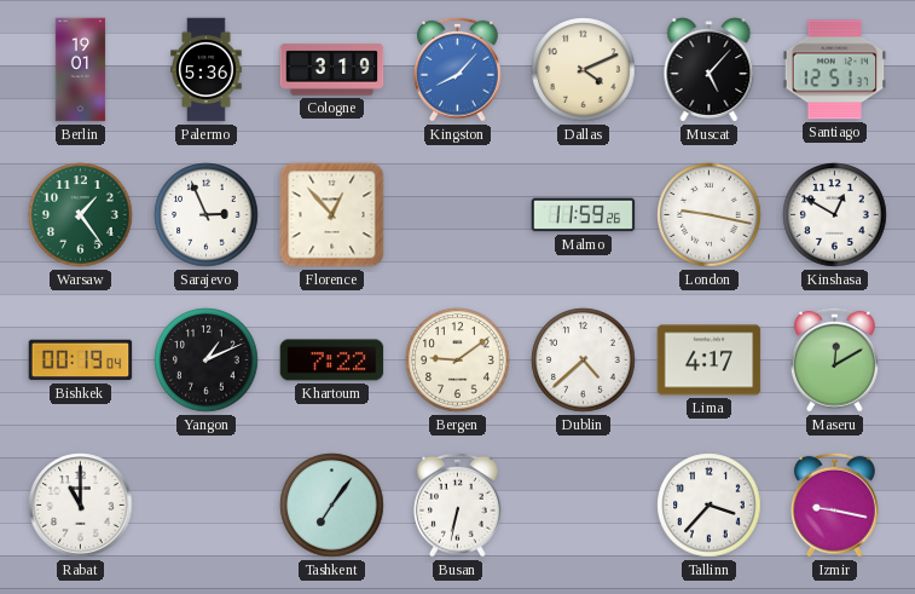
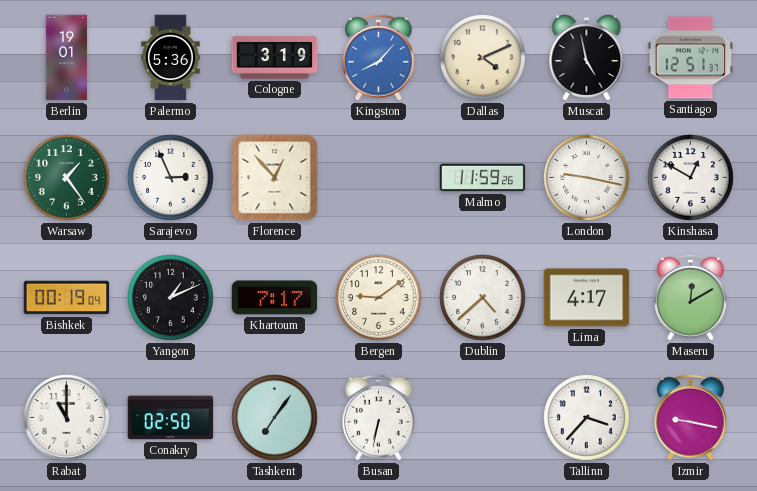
Muscat: 5:07 -> 4:58
Khartoum: 7:22 -> 7:17
Conakry: none -> 02:50
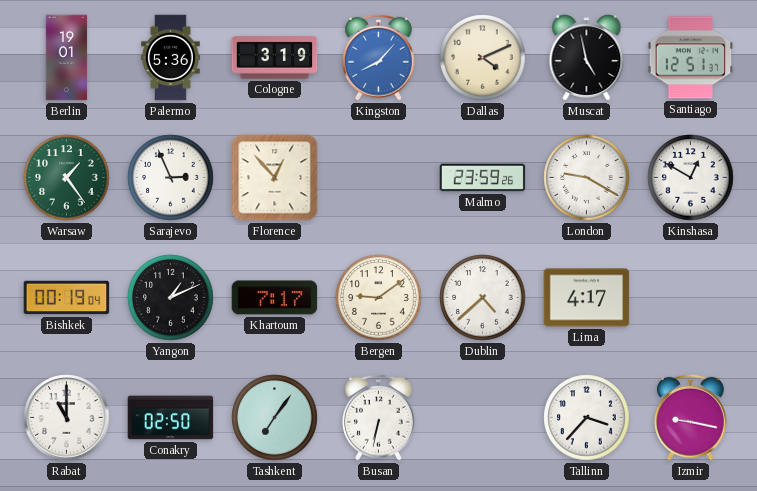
Malmo: 11:59 -> 23:59
London: 9:17 -> 9:20
Maseru: 12:10 -> none
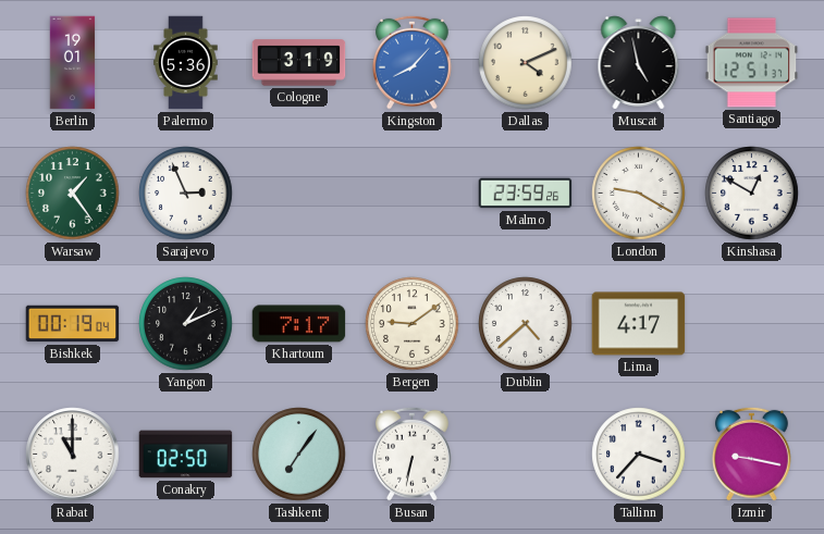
Florence: 12:53 -> none
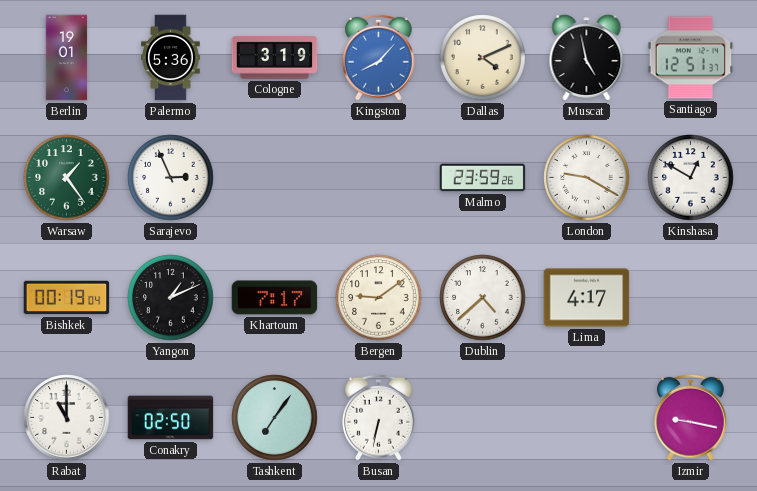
Tallinn: 3:37 -> none
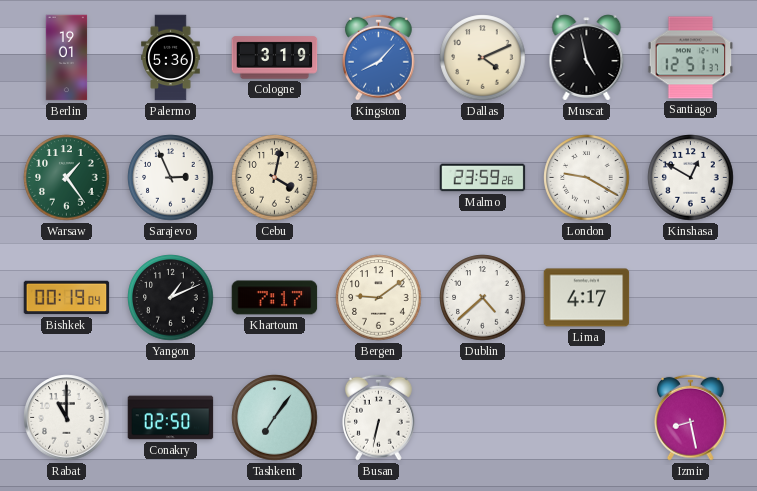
Cebu: none -> 4:02
Izmir: 9:17 -> 8:28
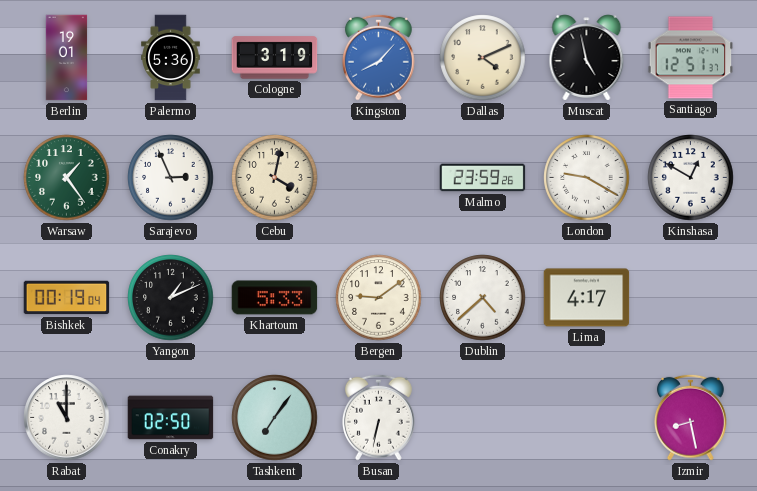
Khartoum: 7:17 -> 5:33
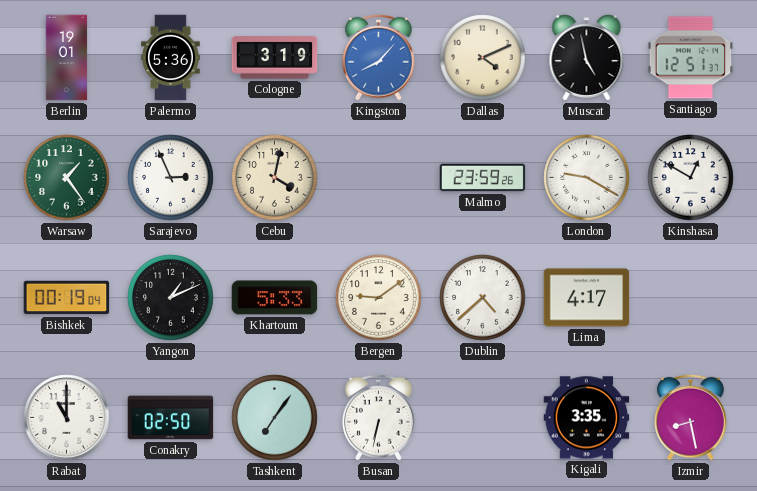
Kigali: none -> 3:35
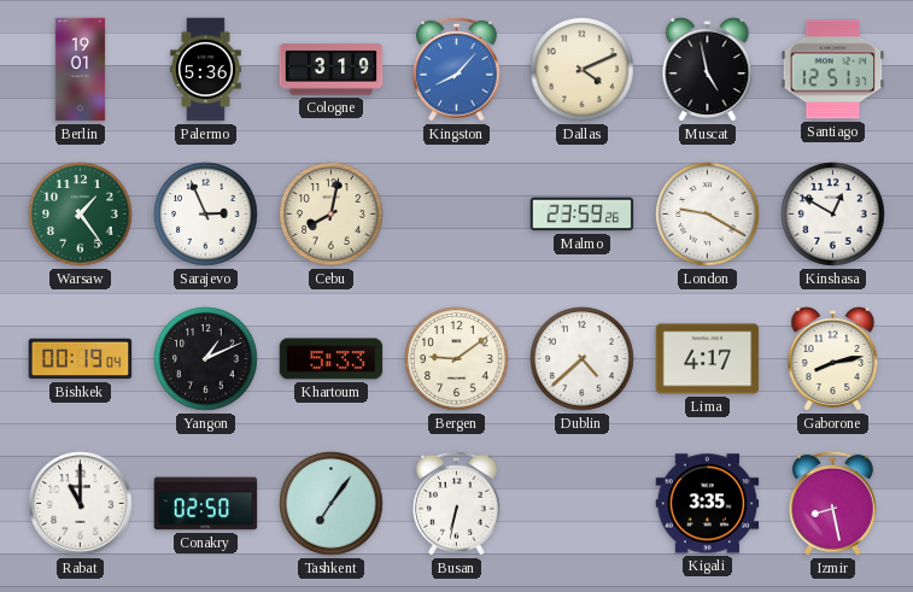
Cebu: 4:02 -> 8:02
Gaborone: none -> 8:13
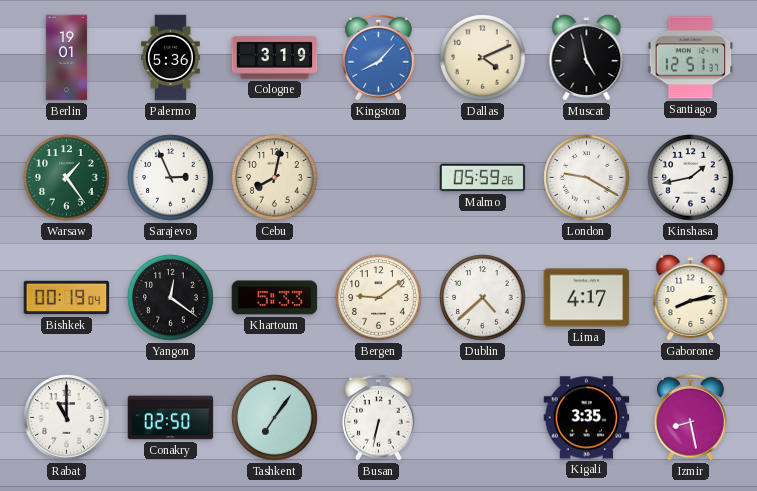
Malmo: 23:59 -> 05:59
Kinshasa: 12:50 -> 1:43
Yangon: 1:11 -> 12:21
